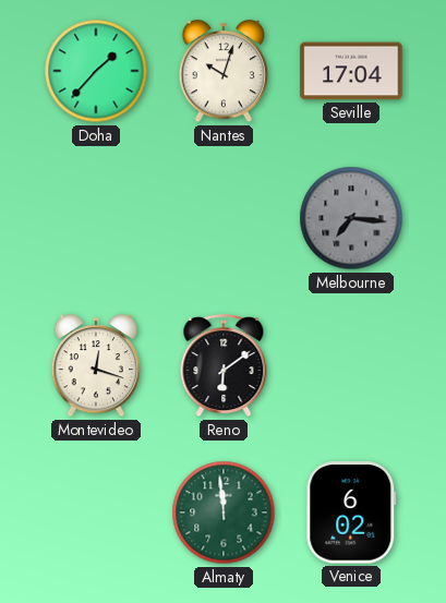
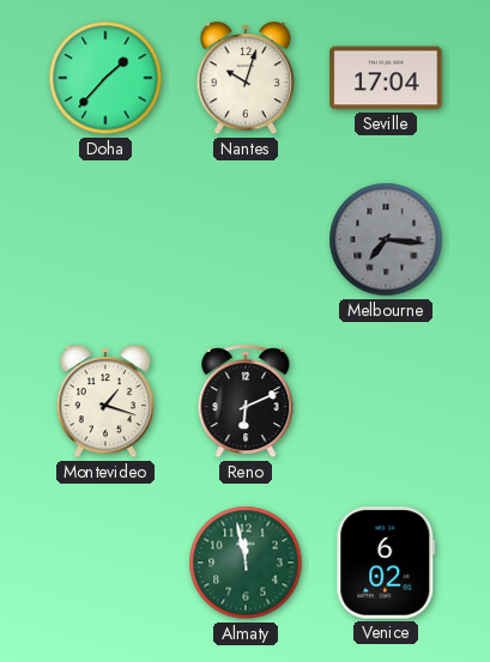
Montevideo: 12:18 -> 1:18
Reno: 6:09 -> 6:11
Almaty: 11:59 -> 11:58
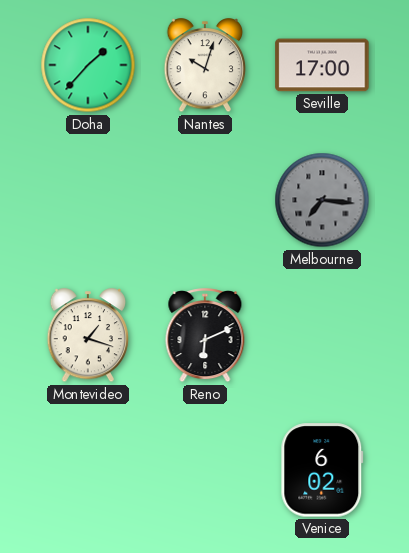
Seville: 17:04 -> 17:00
Almaty: 11:58 -> none
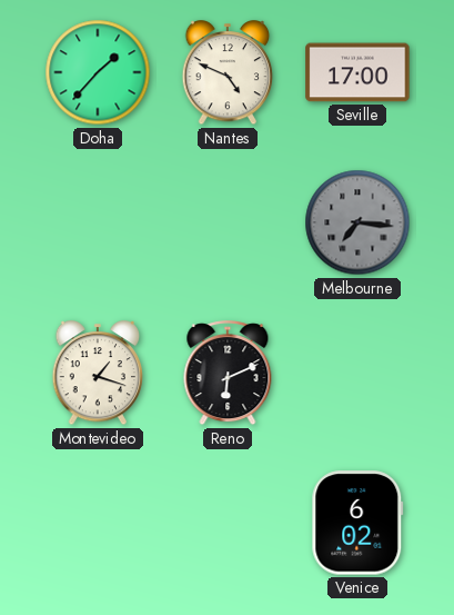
Nantes: 10:03 -> 4:49
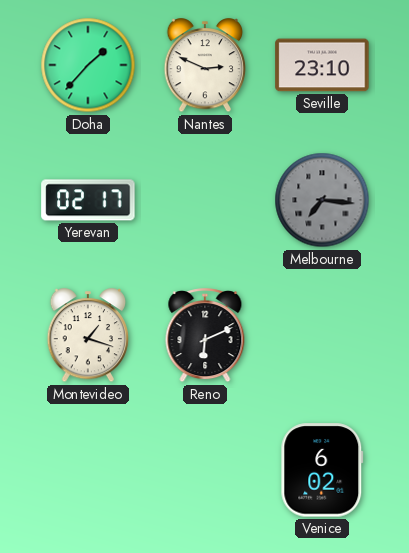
Nantes: 4:49 -> 2:49
Seville: 17:00 -> 23:10
Yerevan: none -> 02:17
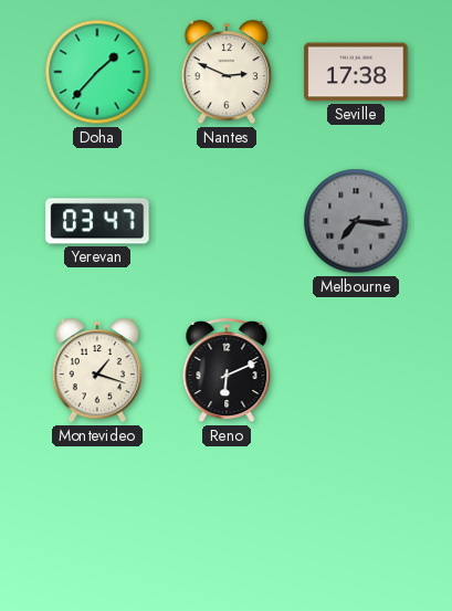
Seville: 23:10 -> 17:38
Yerevan: 02:17 -> 03:47
Venice: 6:02 -> none
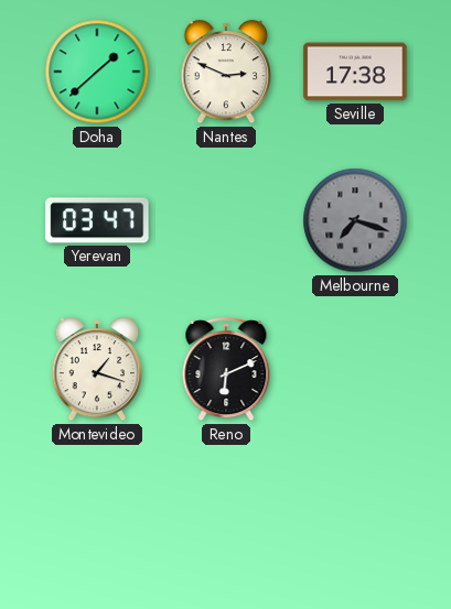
Doha: 1:37 -> 1:38
Melbourne: 7:16 -> 7:18
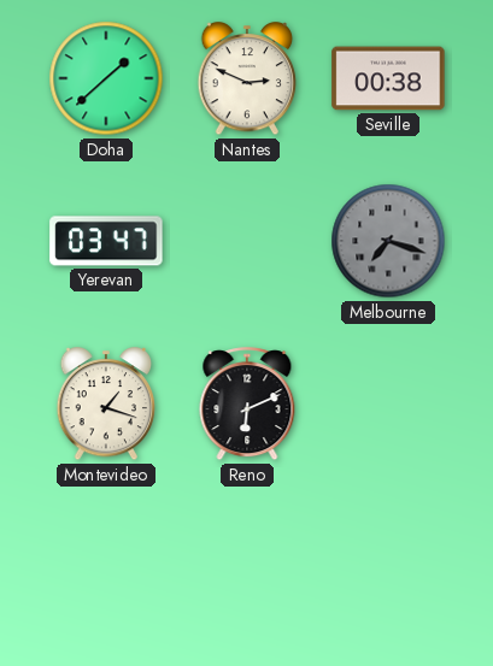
Seville: 17:38 -> 00:38
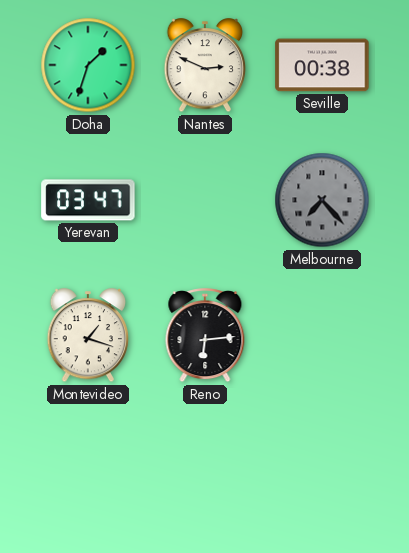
Doha: 1:38 -> 1:33
Melbourne: 7:18 -> 7:23
Reno: 6:11 -> 6:14
